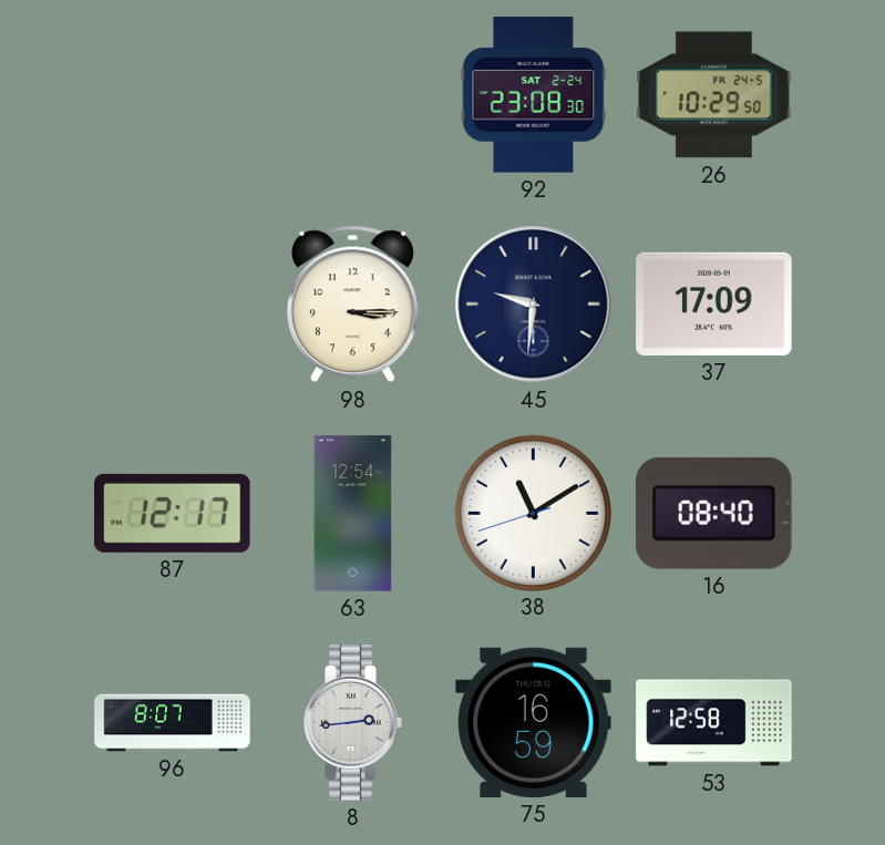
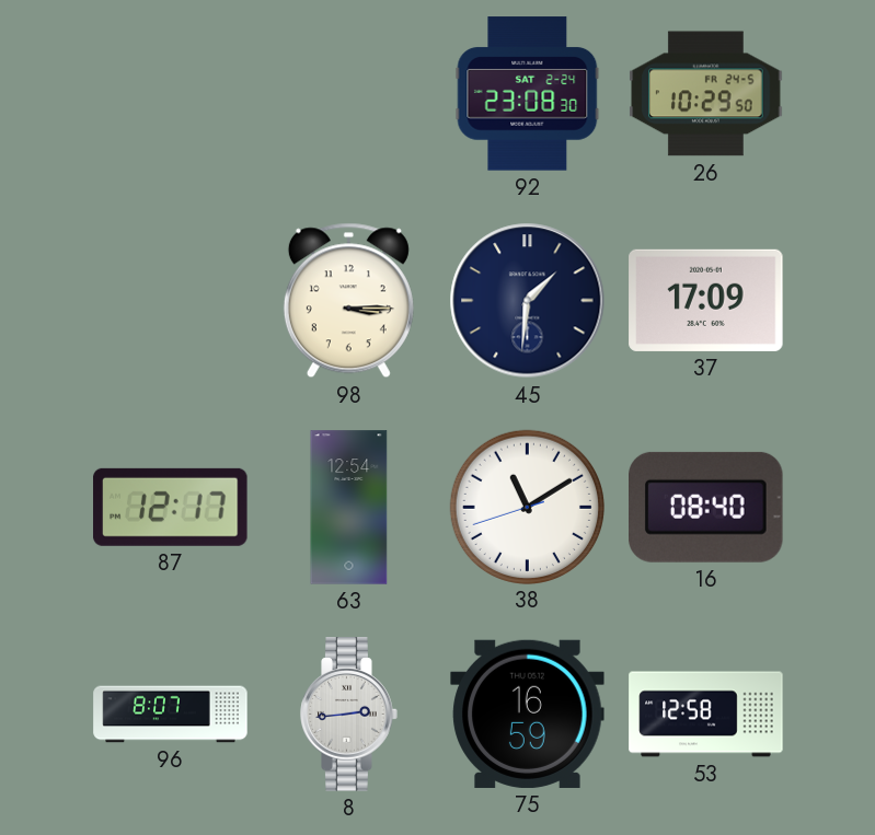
45: 9:31 -> 1:31
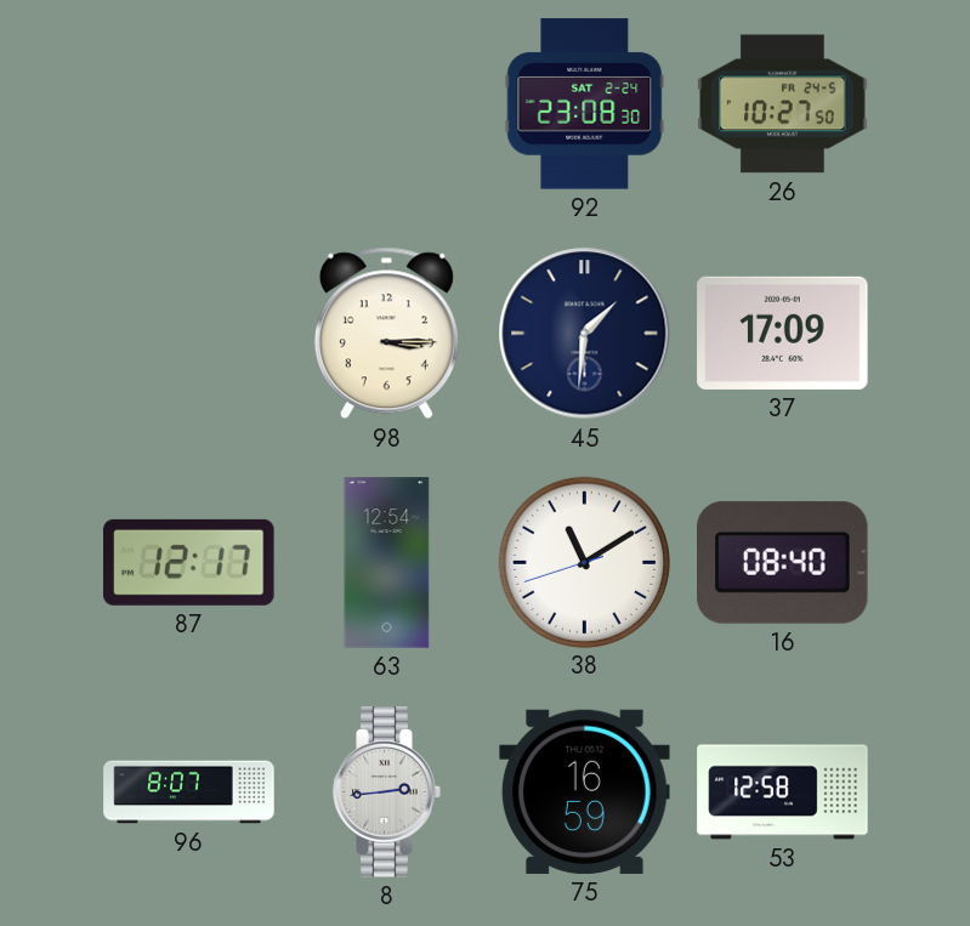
26: 10:29 -> 10:27
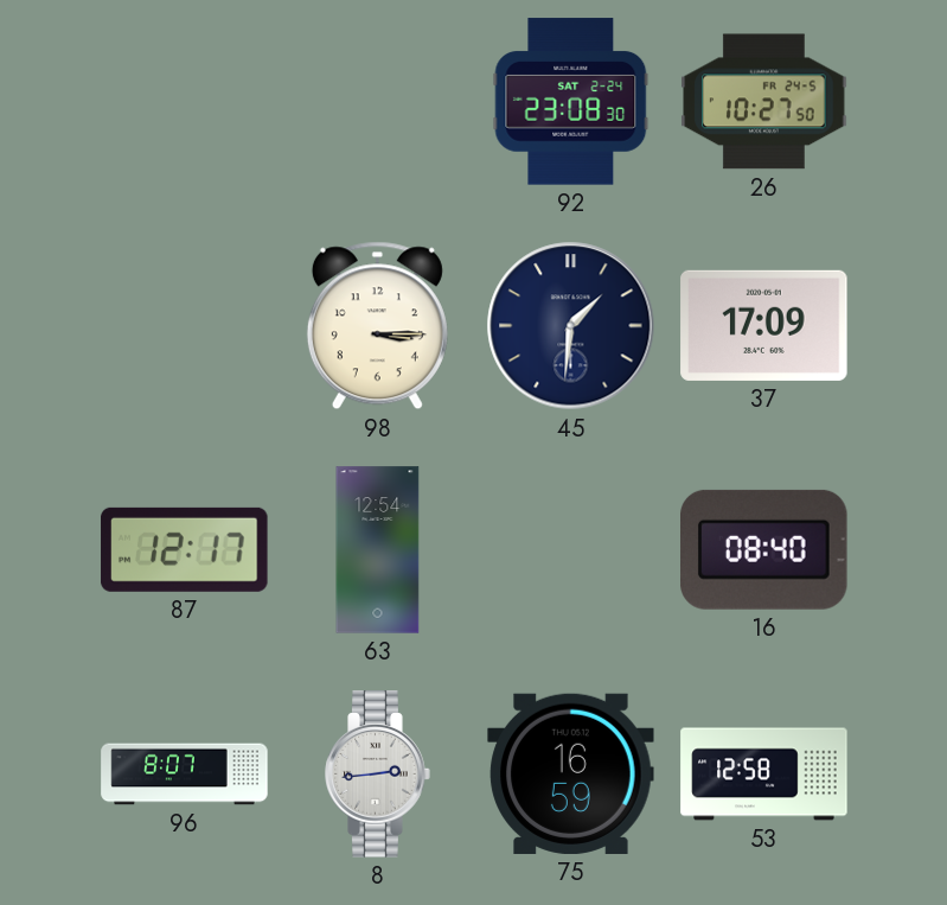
38: 11:09 -> none
